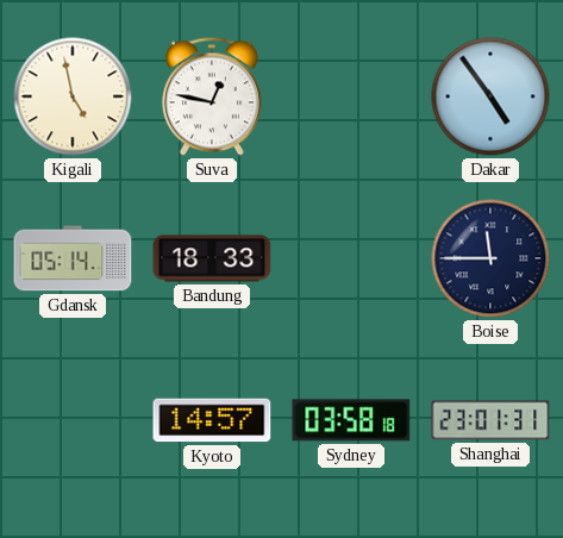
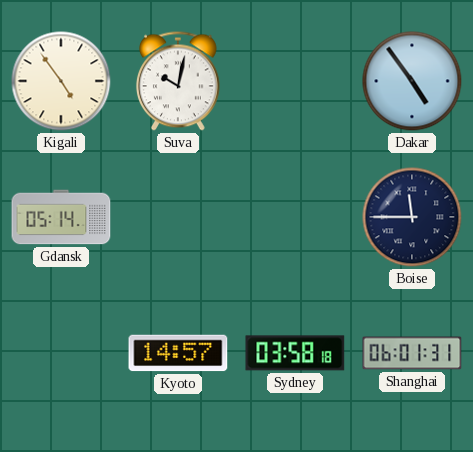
Kigali: 4:58 -> 4:54
Suva: 12:47 -> 10:02
Bandung: 18:33 -> none
Shanghai: 23:01 -> 06:01
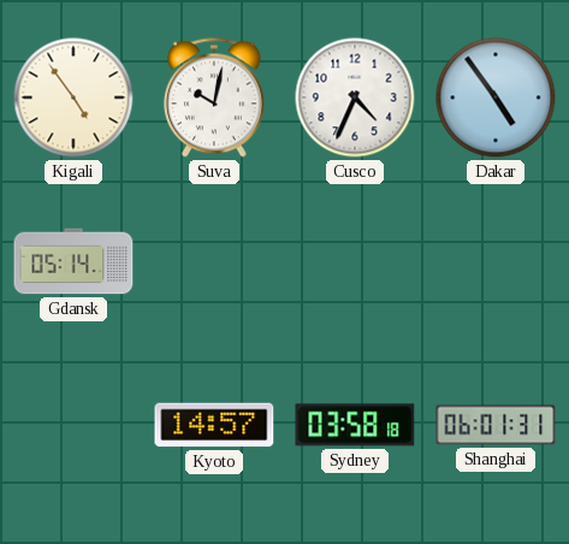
Cusco: none -> 4:34
Boise: 11:45 -> none
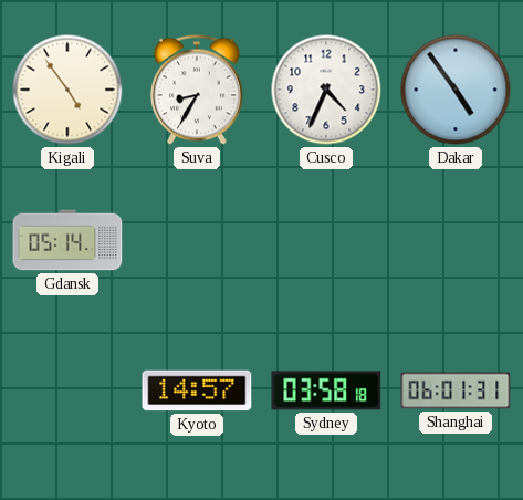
Suva: 10:02 -> 8:35
